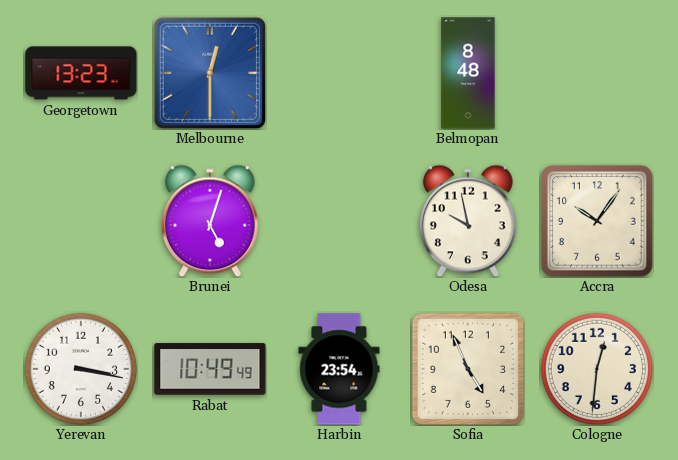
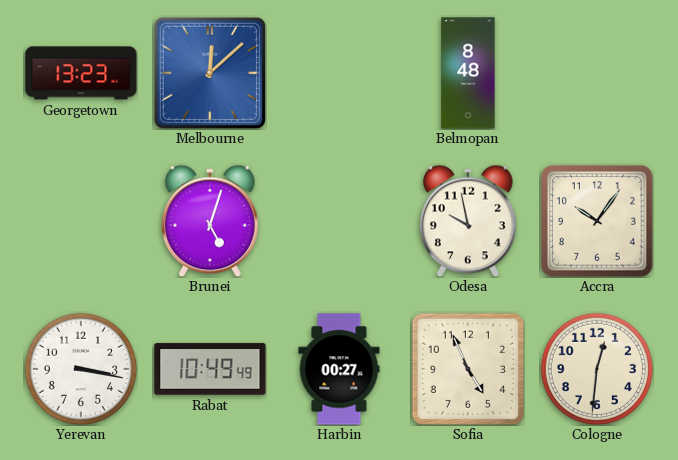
Melbourne: 12:30 -> 12:08
Harbin: 23:54 -> 00:27
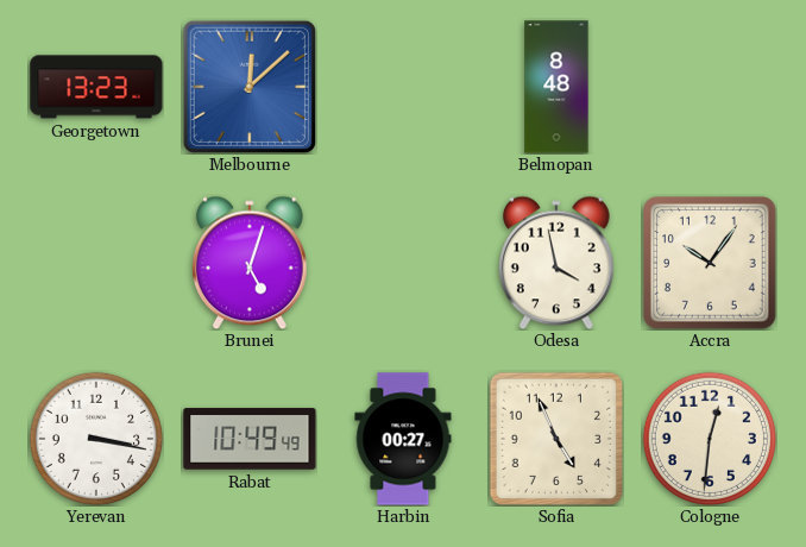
Odesa: 9:58 -> 3:58
